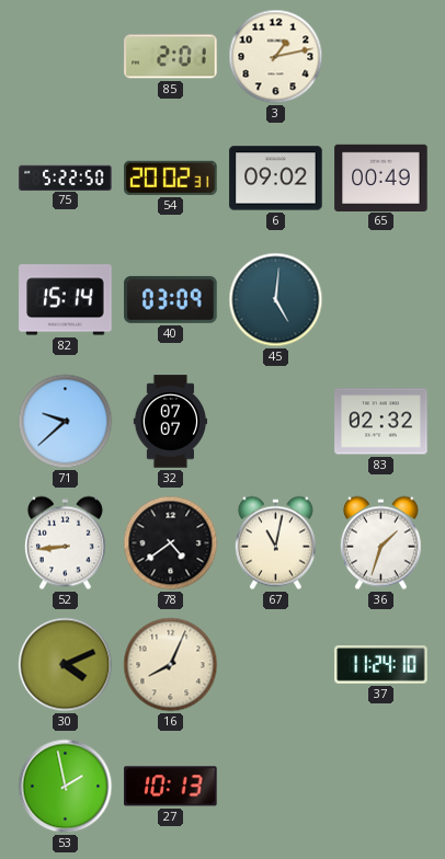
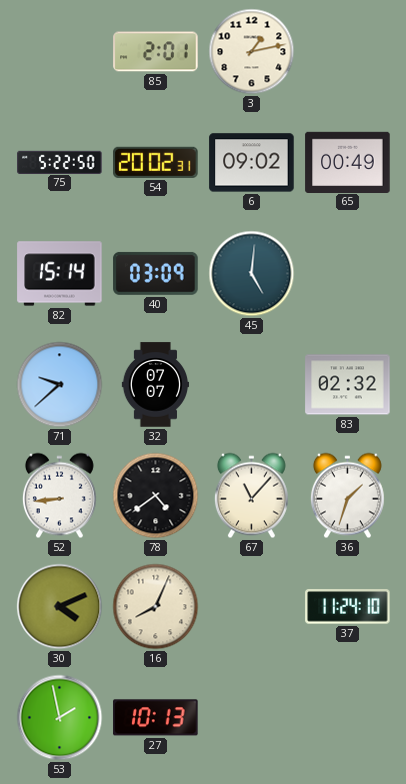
67: 11:02 -> 11:07
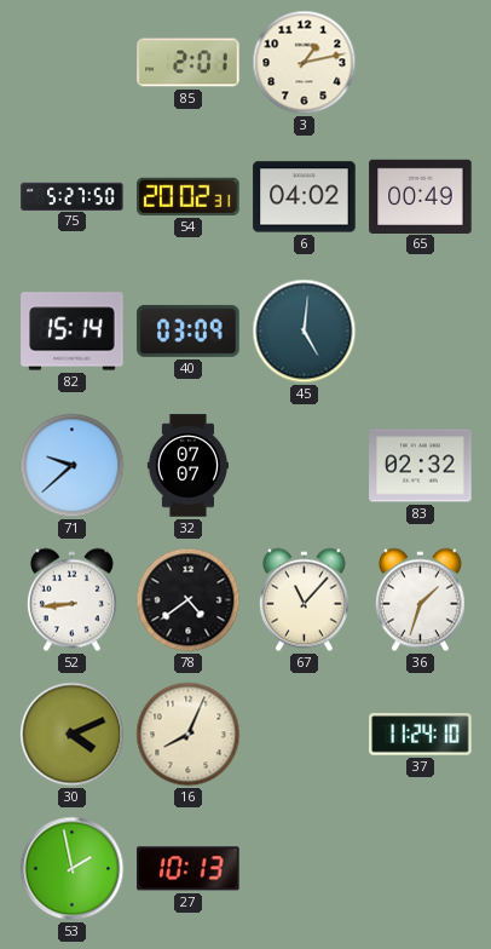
75: 5:22 -> 5:27
6: 09:02 -> 04:02
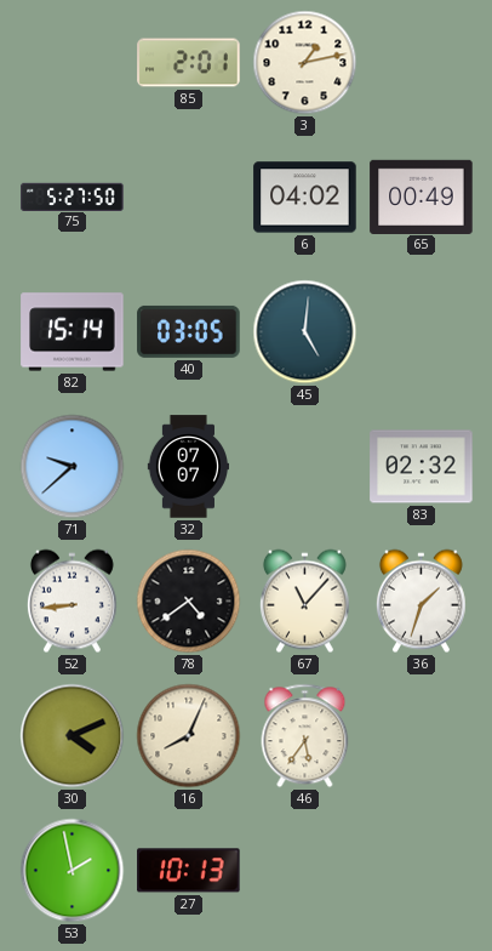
54: 20:02 -> none
40: 03:09 -> 03:05
46: none -> 5:36
37: 11:24 -> none
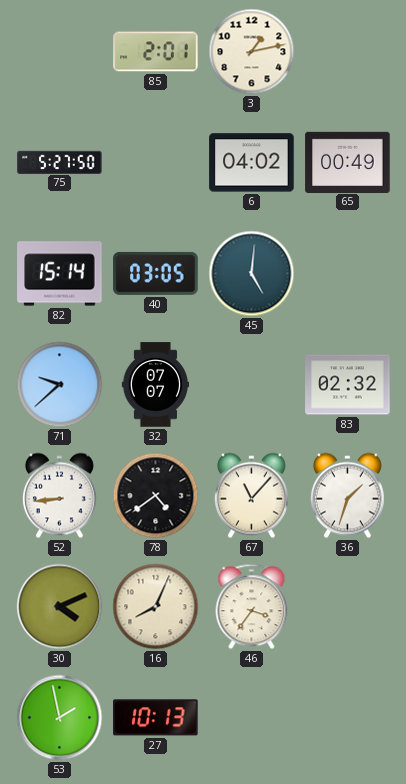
46: 5:36 -> 3:36
